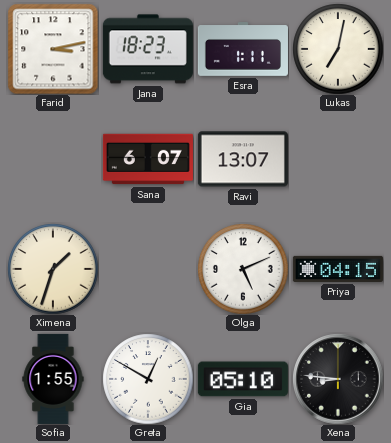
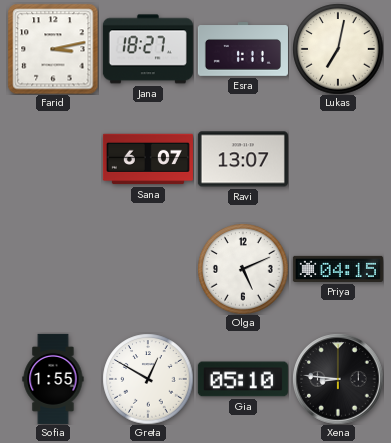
Jana: 18:23 -> 18:27
Ximena: 1:33 -> none
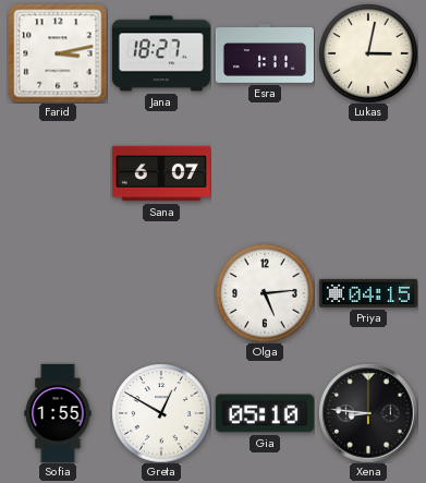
Lukas: 7:02 -> 3:02
Ravi: 13:07 -> none
Olga: 5:11 -> 5:14
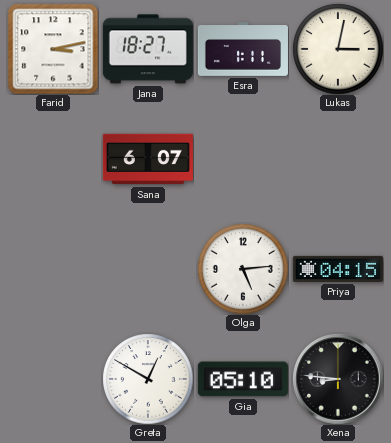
Sofia: 1:55 -> none
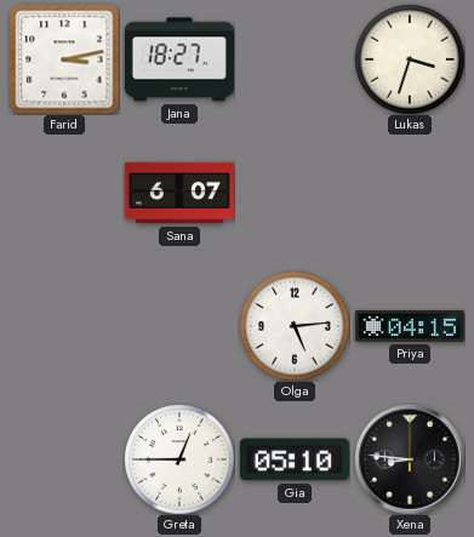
Esra: 1:11 -> none
Lukas: 3:02 -> 3:33
Greta: 12:50 -> 12:45
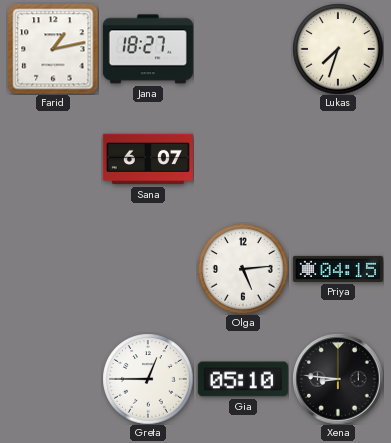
Farid: 3:13 -> 1:13
Lukas: 3:33 -> 7:33
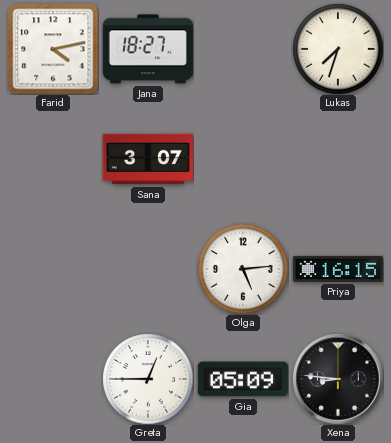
Farid: 1:13 -> 4:13
Sana: 6:07 -> 3:07
Priya: 04:15 -> 16:15
Gia: 05:10 -> 05:09
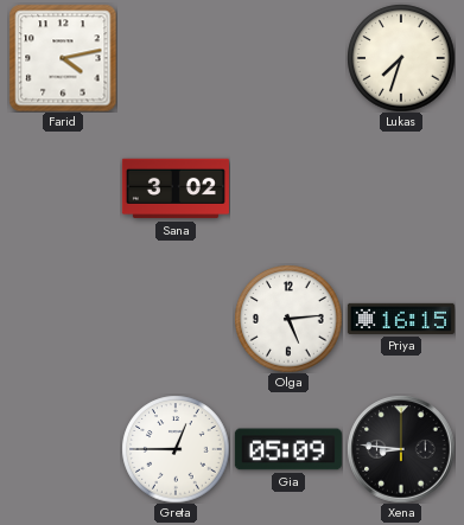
Jana: 18:27 -> none
Sana: 3:07 -> 3:02
